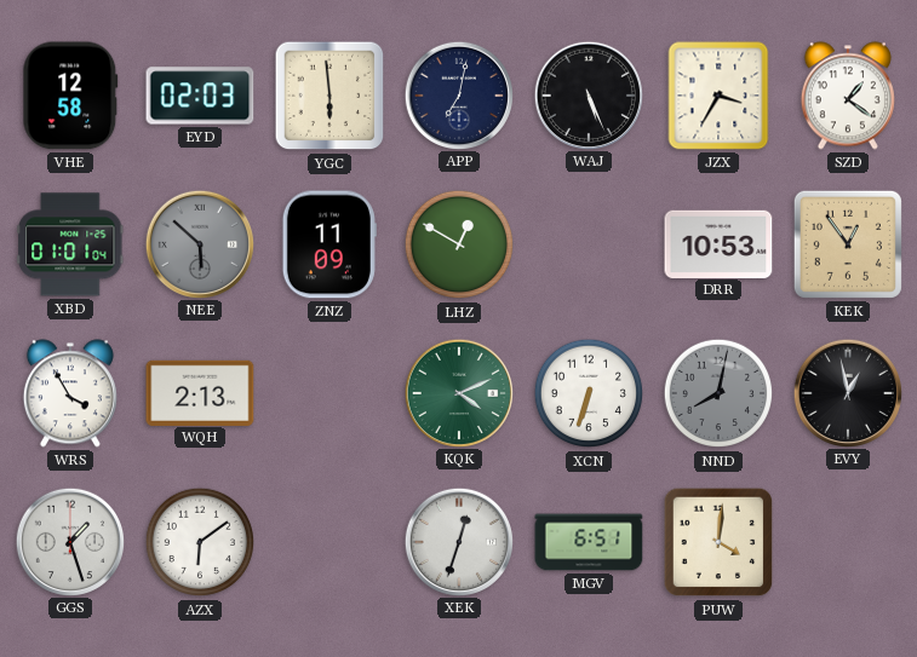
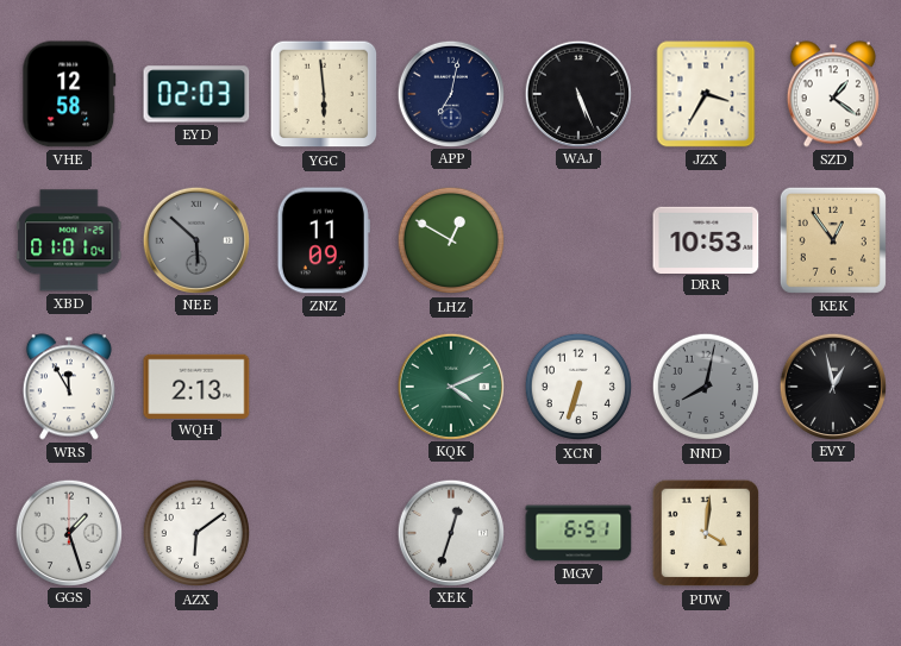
WRS: 3:55 -> 11:55
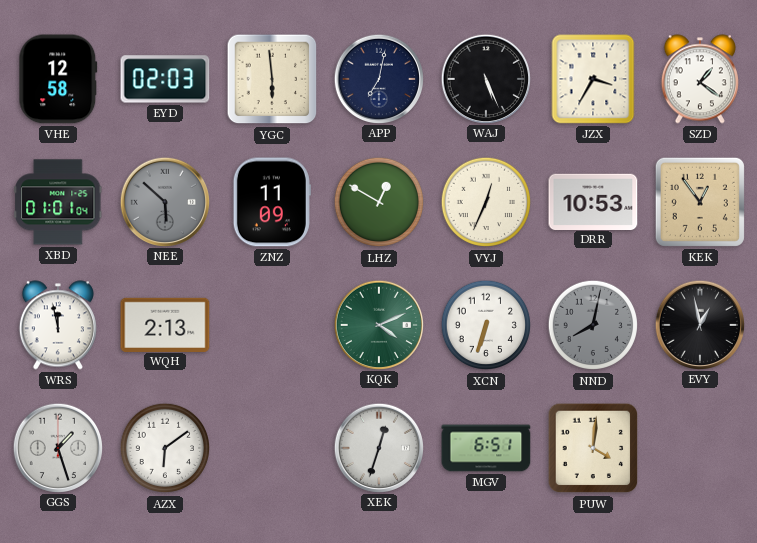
VYJ: none -> 12:34
WRS: 11:55 -> 11:58
